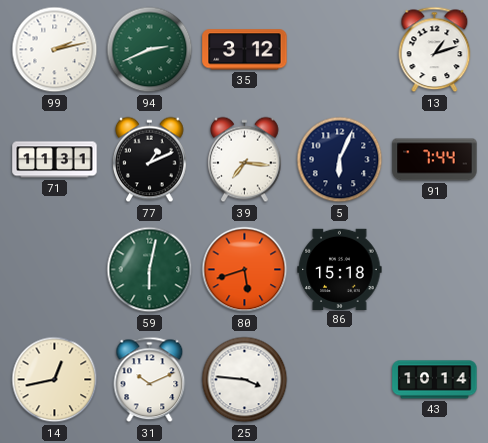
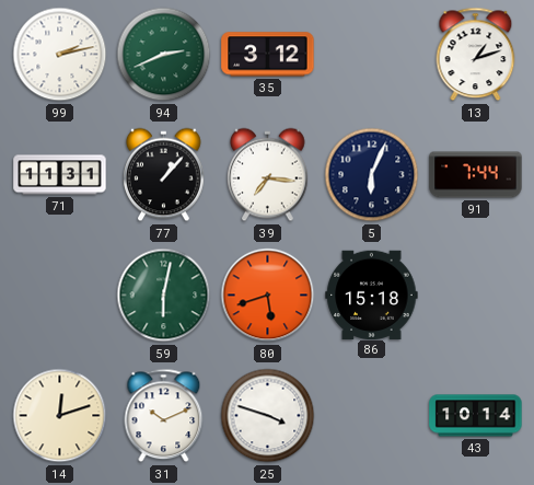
77: 1:11 -> 1:07
14: 12:43 -> 12:12
25: 3:46 -> 3:48
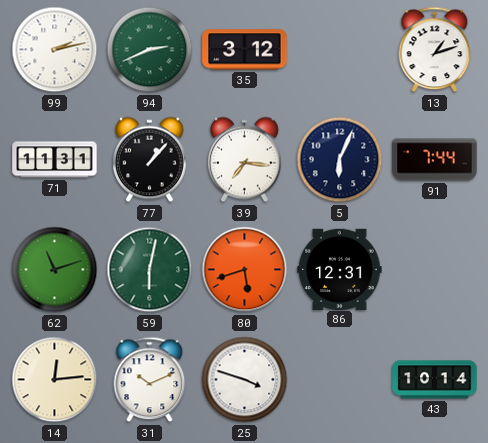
62: none -> 11:12
86: 15:18 -> 12:31
14: 12:12 -> 12:14
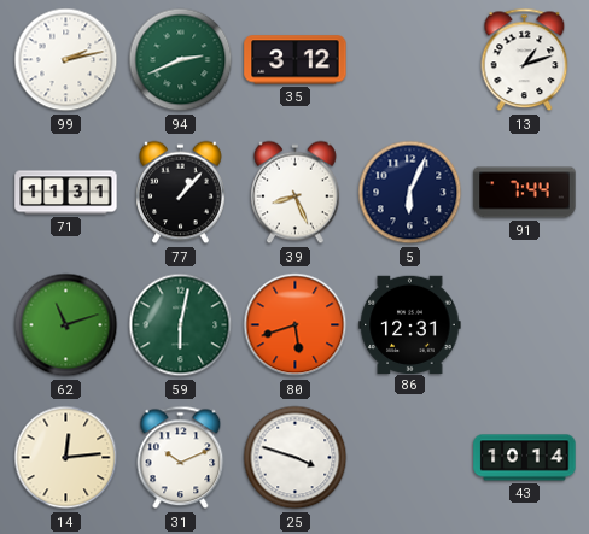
39: 7:16 -> 8:26
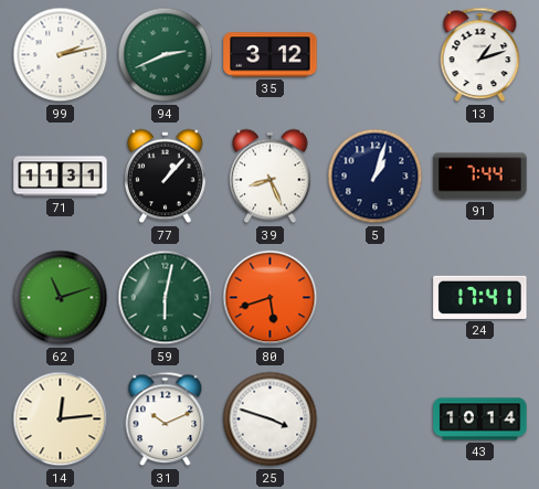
5: 6:04 -> 1:03
86: 12:31 -> none
24: none -> 17:41
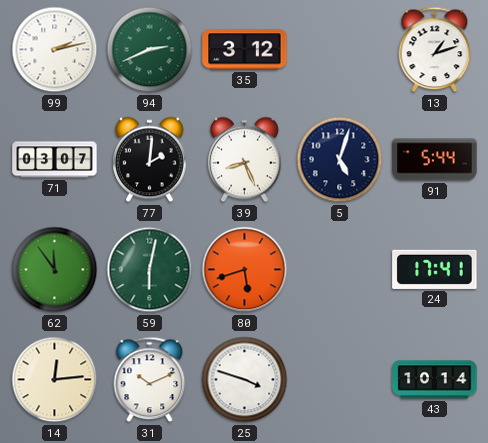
71: 11:31 -> 03:07
77: 1:07 -> 2:01
5: 1:03 -> 5:03
91: 7:44 -> 5:44
62: 11:12 -> 11:54
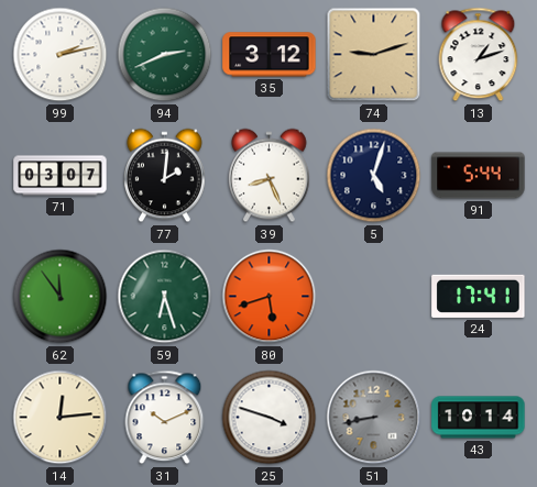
74: none -> 9:12
59: 6:02 -> 6:27
51: none -> 8:43
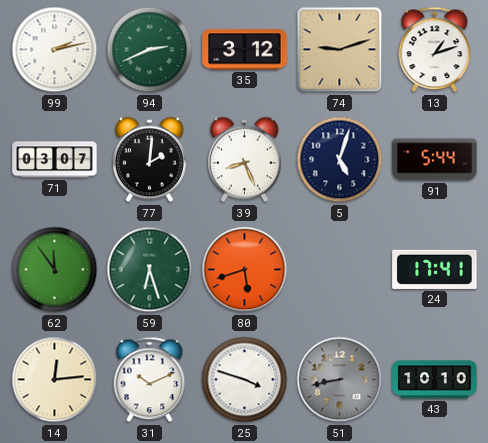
43: 10:14 -> 10:10
